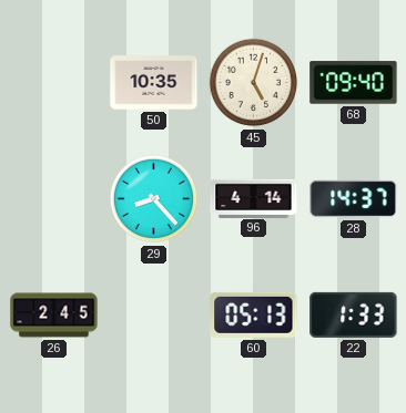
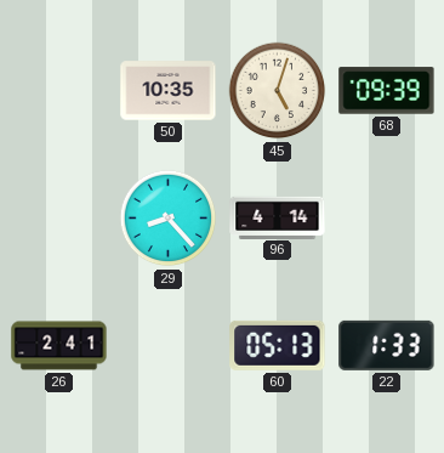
68: 09:40 -> 09:39
28: 14:37 -> none
26: 2:45 -> 2:41
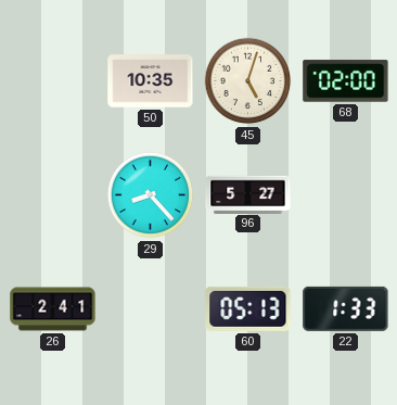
68: 09:39 -> 02:00
96: 4:14 -> 5:27
